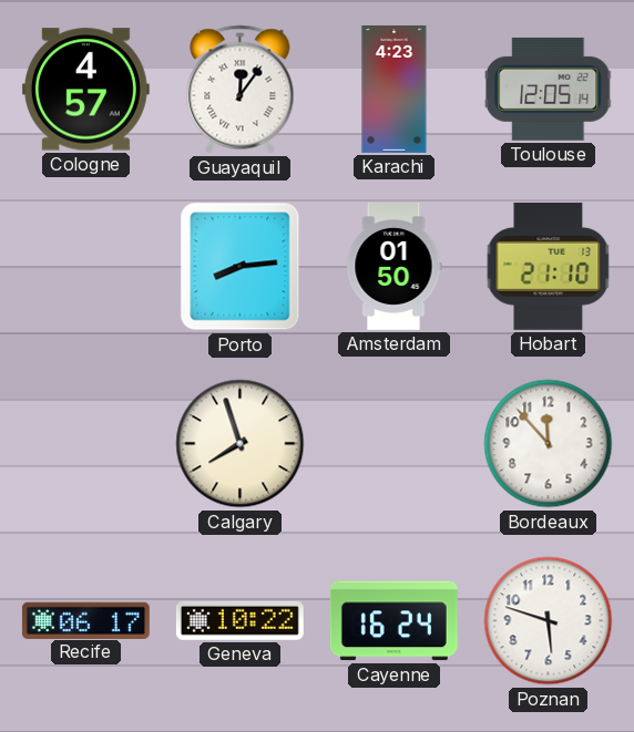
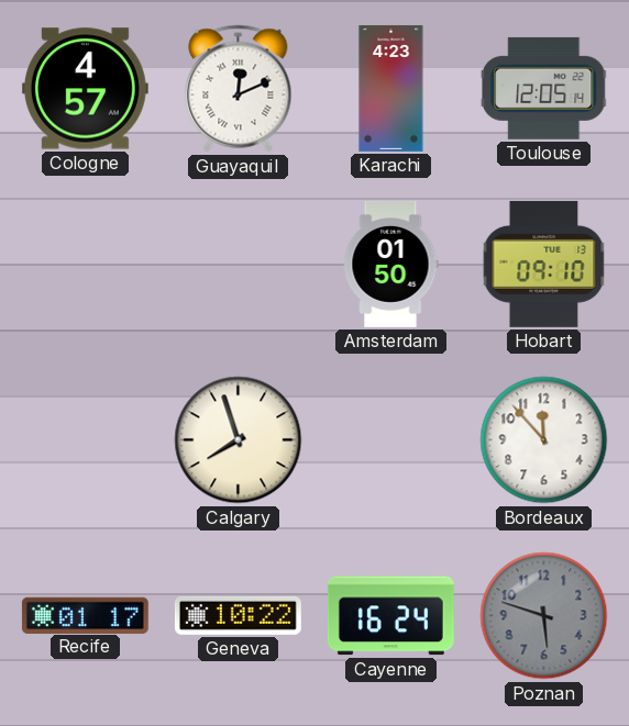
Guayaquil: 12:06 -> 12:11
Porto: 8:14 -> none
Hobart: 21:10 -> 09:10
Recife: 06:17 -> 01:17
Poznan dial: white -> grey
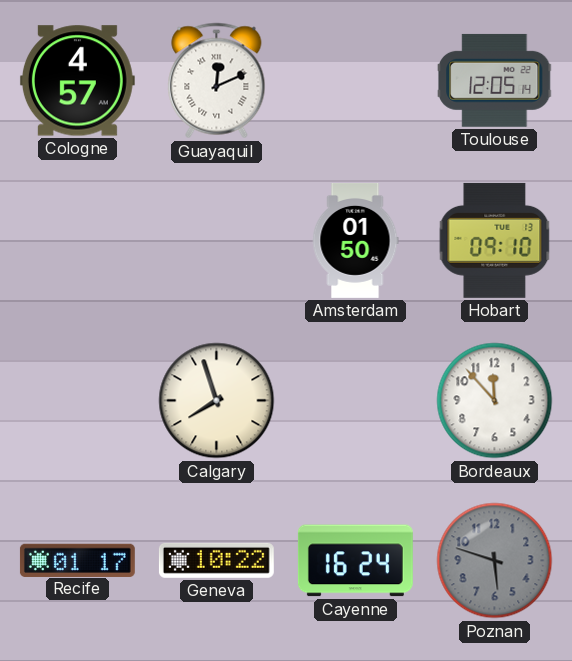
Karachi: 4:23 -> none
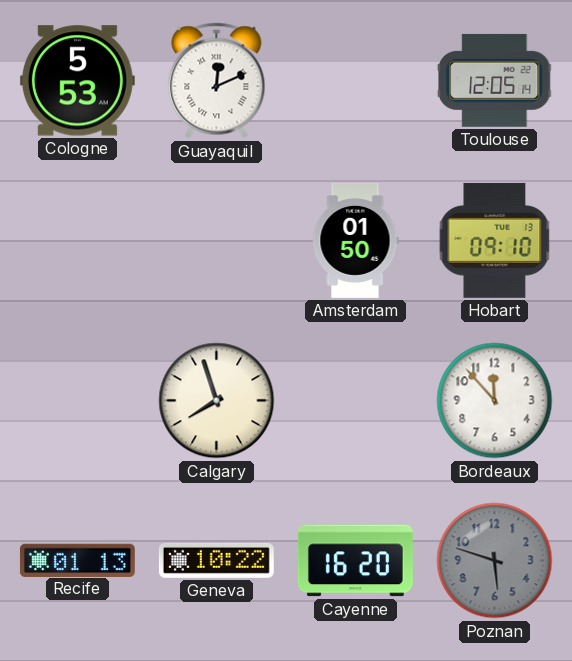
Cologne: 4:57 -> 5:53
Recife: 01:17 -> 01:13
Cayenne: 16:24 -> 16:20
